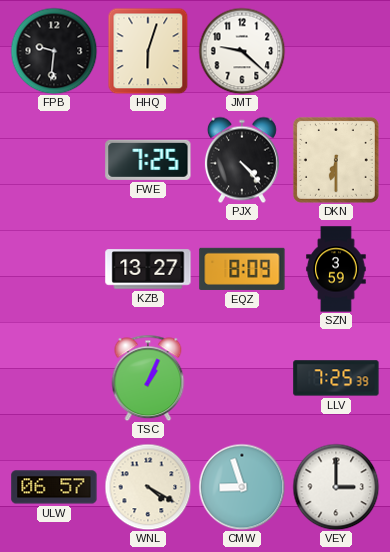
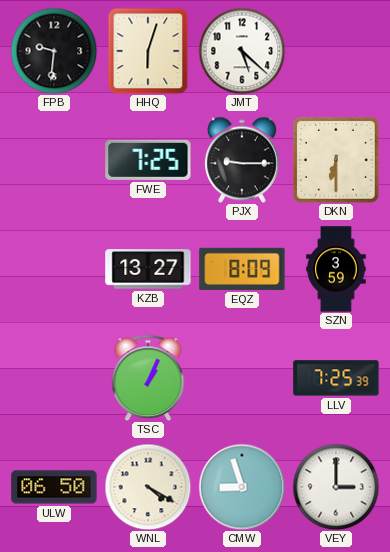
JMT: 9:22 -> 5:22
PJX: 4:23 -> 9:15
ULW: 06:57 -> 06:50
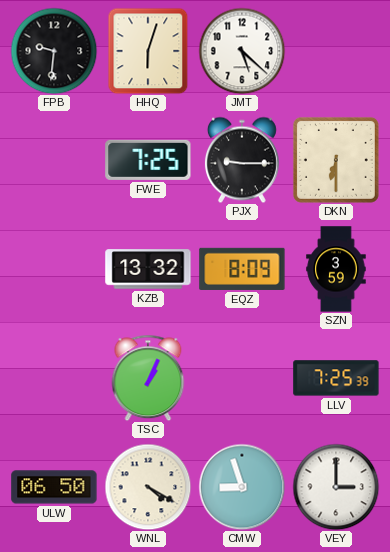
KZB: 13:27 -> 13:32
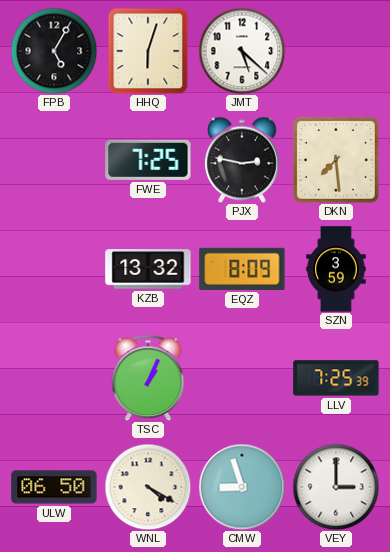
FPB: 9:31 -> 5:05
PJX: 9:15 -> 2:47
DKN: 6:30 -> 7:29
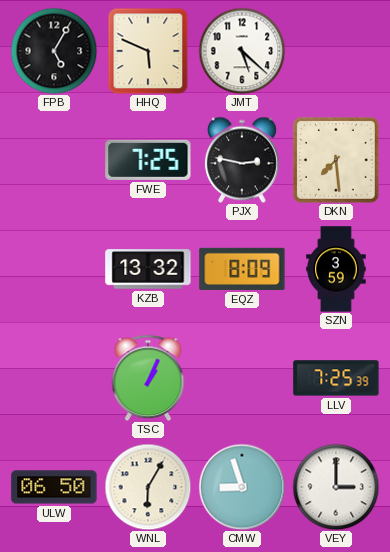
HHQ: 6:03 -> 5:49
WNL: 4:20 -> 6:05
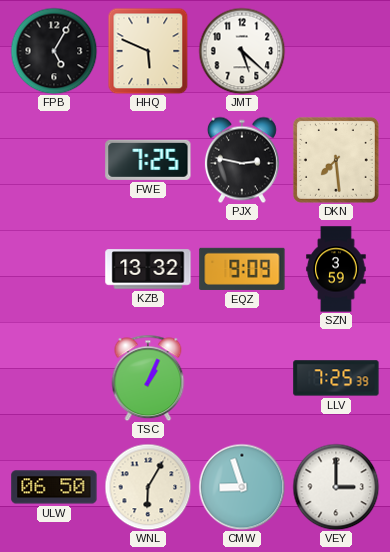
EQZ: 8:09 -> 9:09
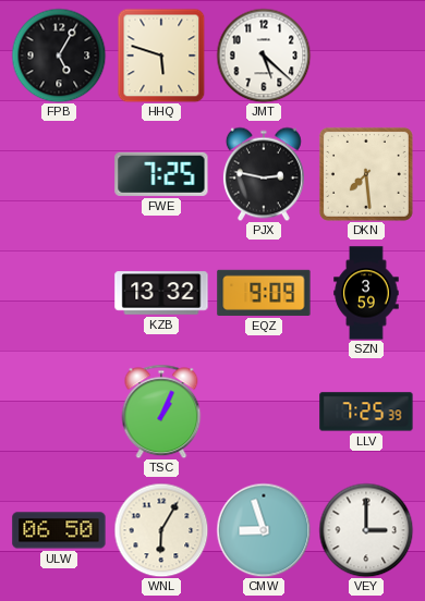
HHQ: 5:49 -> 5:48
